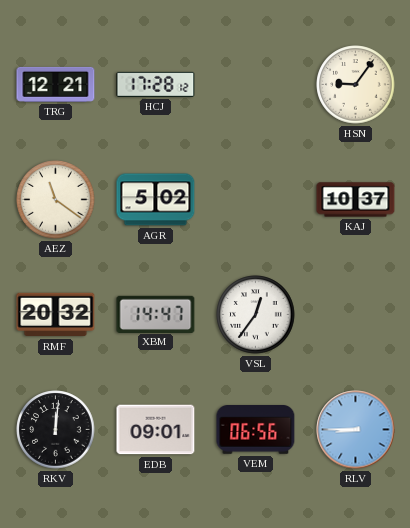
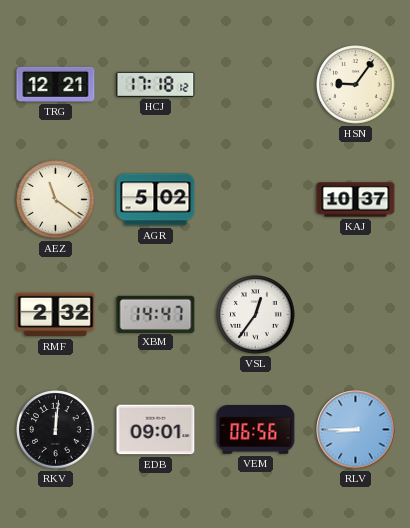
HCJ: 17:28 -> 17:18
RMF: 20:32 -> 2:32
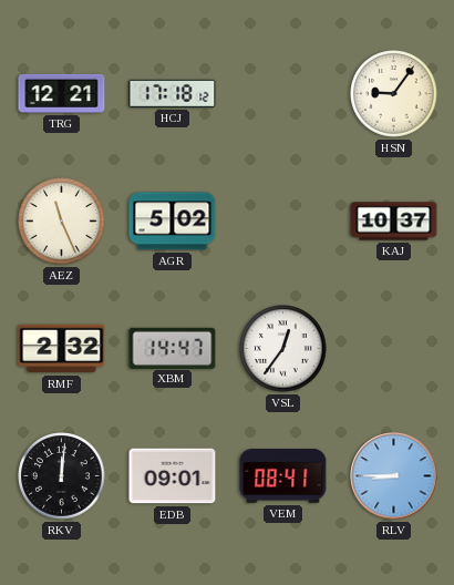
AEZ: 11:21 -> 11:26
VEM: 06:56 -> 08:41
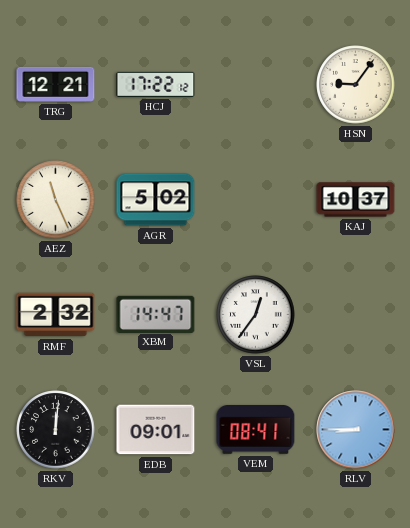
HCJ: 17:18 -> 17:22
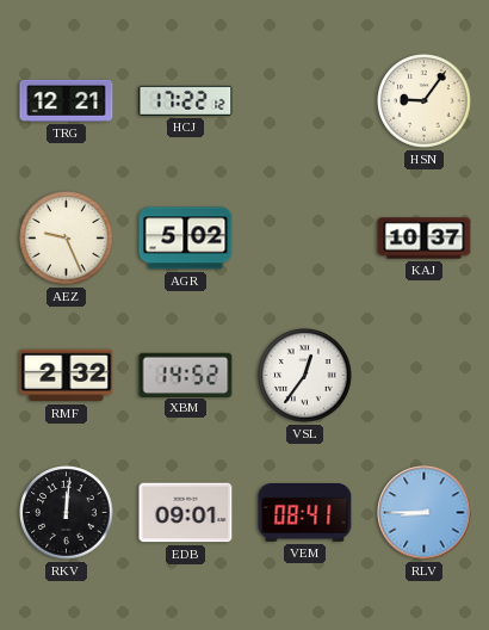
AEZ: 11:26 -> 9:26
XBM: 14:47 -> 14:52
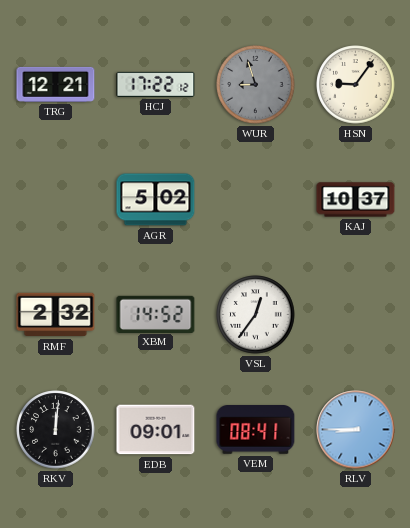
WUR: none -> 8:57
AEZ: 9:26 -> none
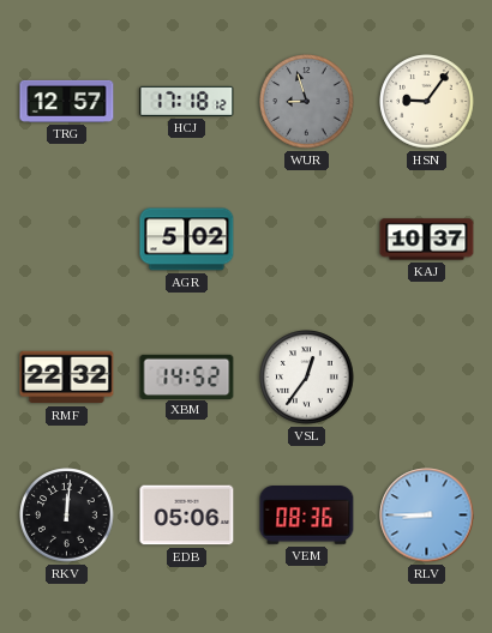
TRG: 12:21 -> 12:57
HCJ: 17:22 -> 17:18
RMF: 2:32 -> 22:32
EDB: 09:01 -> 05:06
VEM: 08:41 -> 08:36
